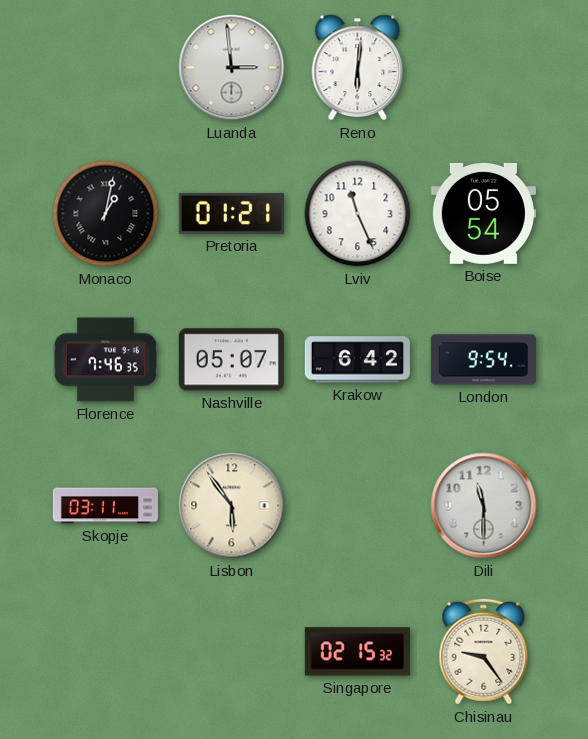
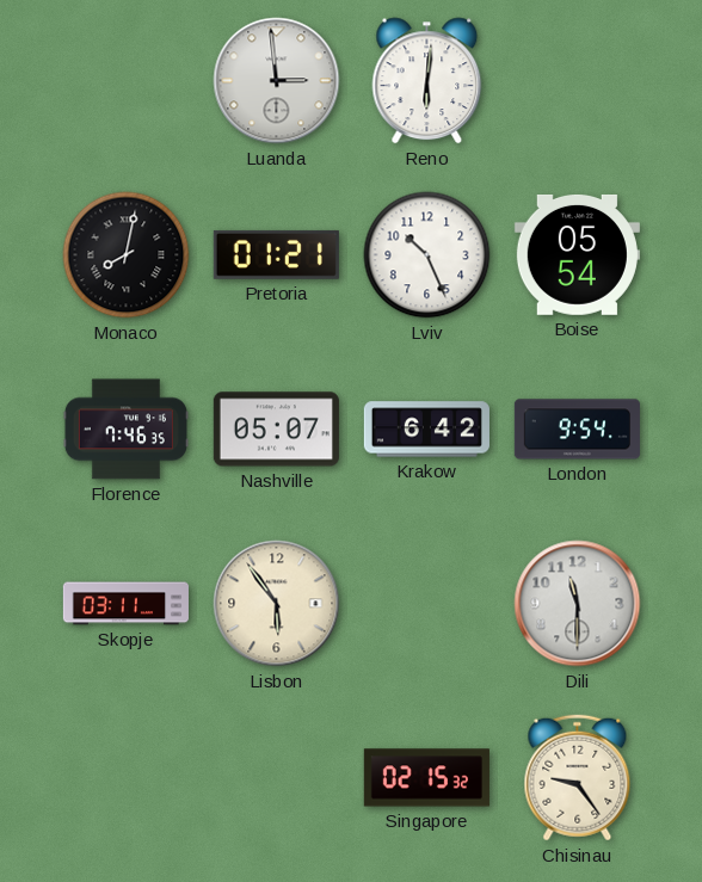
Monaco: 1:02 -> 8:02
Lviv: 11:26 -> 10:26
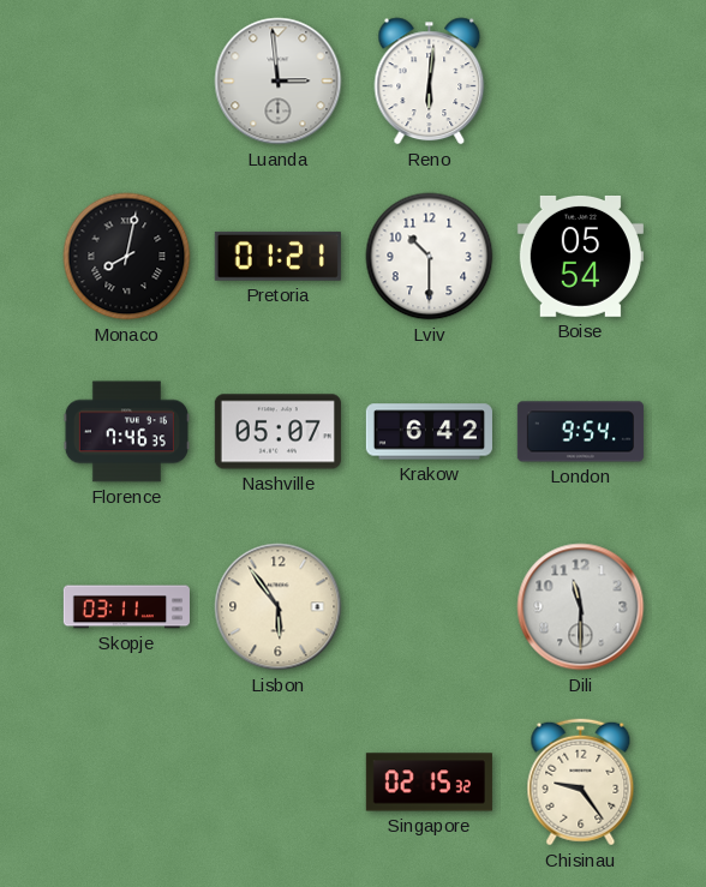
Lviv: 10:26 -> 10:30
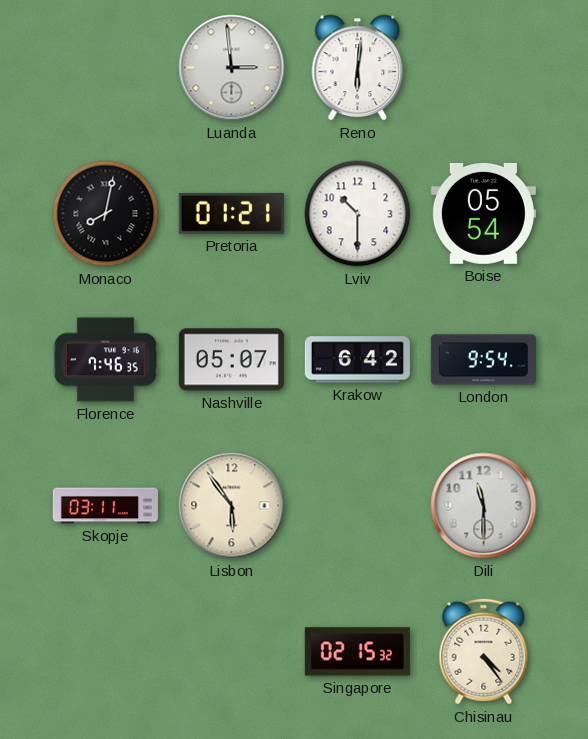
Chisinau: 9:24 -> 4:24
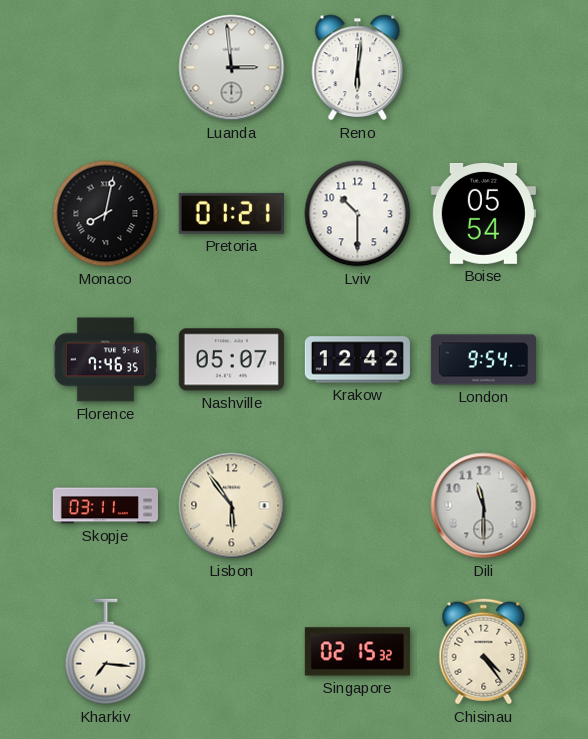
Krakow: 6:42 -> 12:42
Kharkiv: none -> 7:16
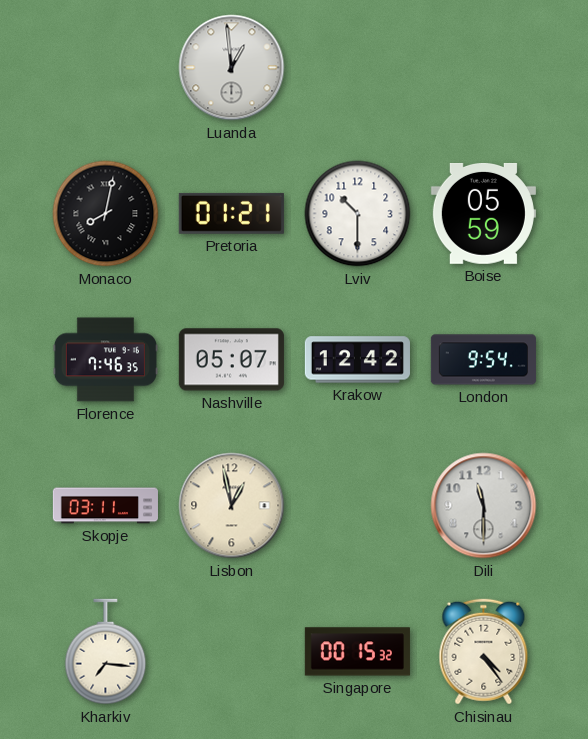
Luanda: 2:59 -> 12:59
Reno: 6:01 -> none
Boise: 05:54 -> 05:59
Lisbon: 5:54 -> 12:58
Singapore: 02:15 -> 00:15
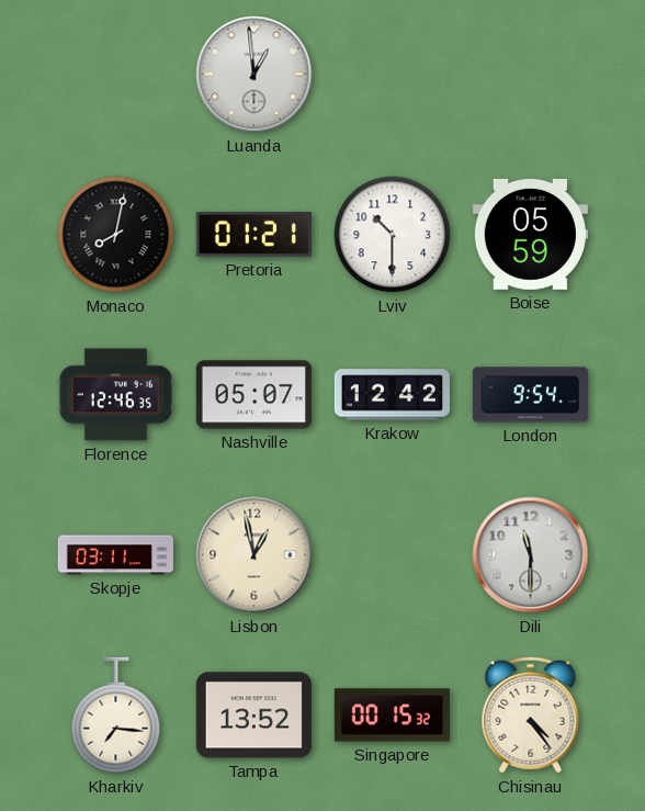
Florence: 7:46 -> 12:46
Tampa: none -> 13:52
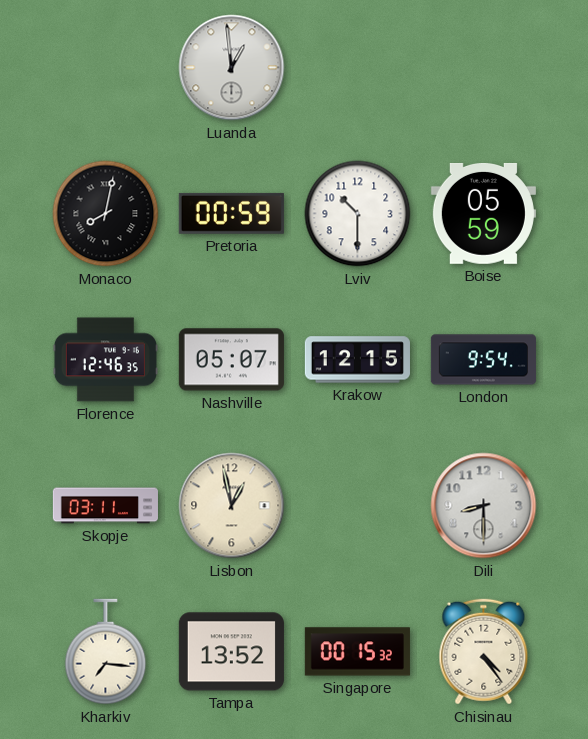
Pretoria: 01:21 -> 00:59
Krakow: 12:42 -> 12:15
Dili: 11:30 -> 8:30
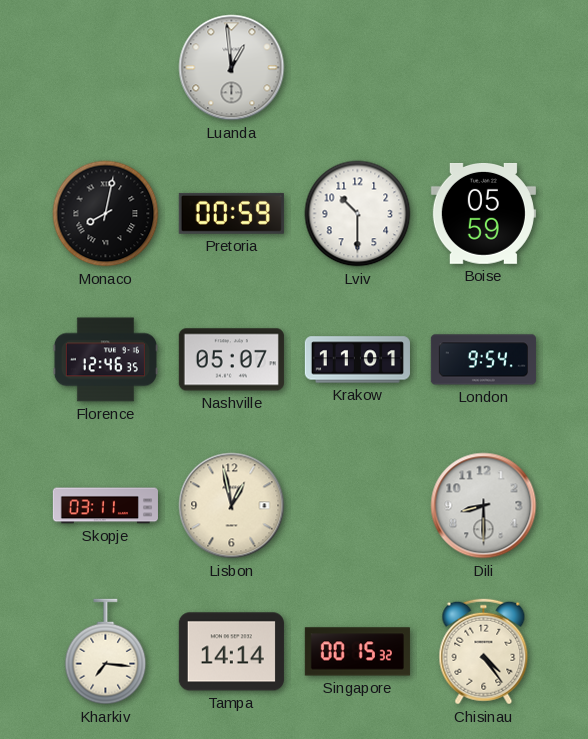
Krakow: 12:15 -> 11:01
Tampa: 13:52 -> 14:14
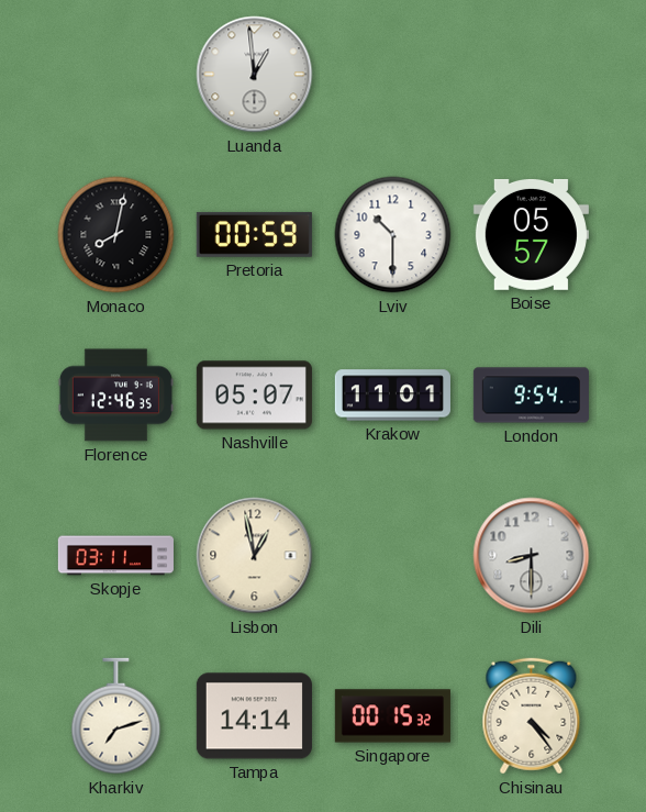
Boise: 05:59 -> 05:57
Kharkiv: 7:16 -> 7:12
